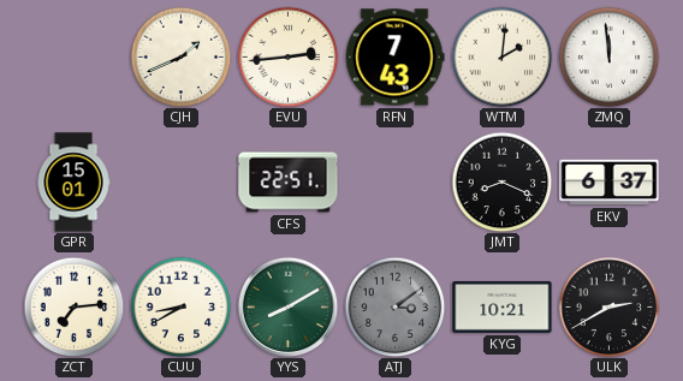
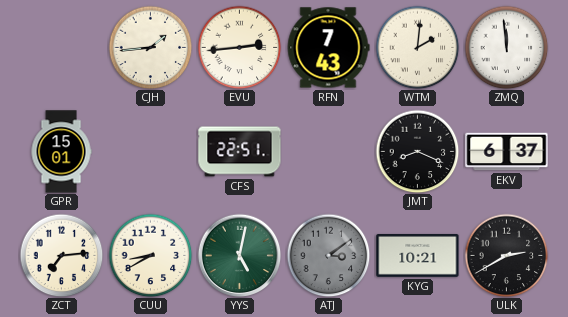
CJH: 1:41 -> 1:44
YYS: 8:10 -> 5:02
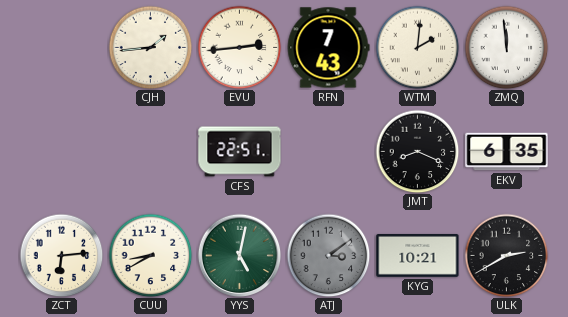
GPR: 15:01 -> none
EKV: 6:37 -> 6:35
ZCT: 7:14 -> 6:14
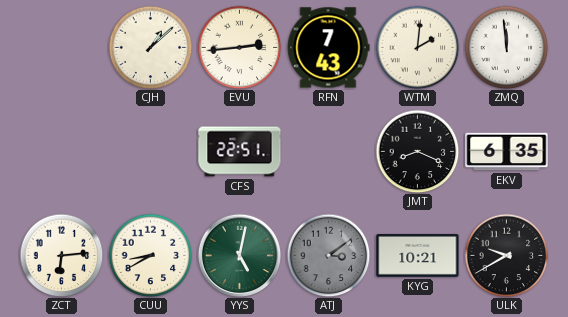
CJH: 1:44 -> 1:08
ULK: 2:40 -> 9:40
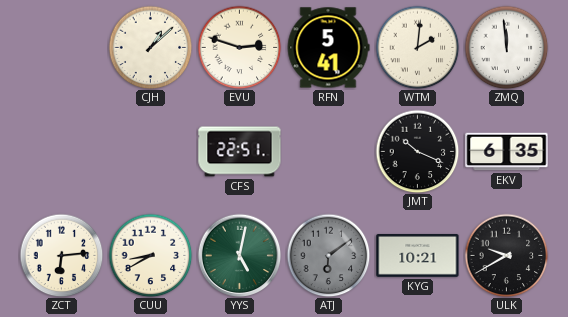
EVU: 2:44 -> 2:48
RFN: 7:43 -> 5:41
JMT: 8:19 -> 10:19
ATJ: 3:09 -> 6:09
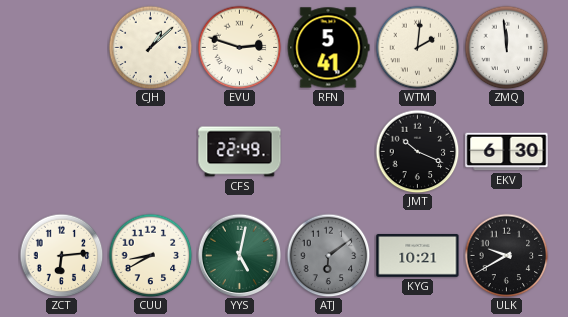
CFS: 22:51 -> 22:49
EKV: 6:35 -> 6:30
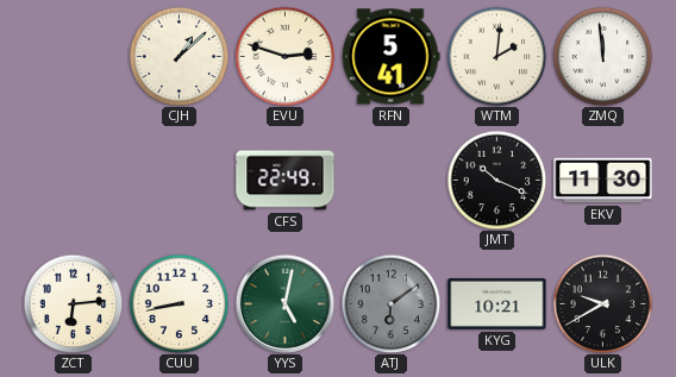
EKV: 6:30 -> 11:30
CUU: 8:40 -> 8:43
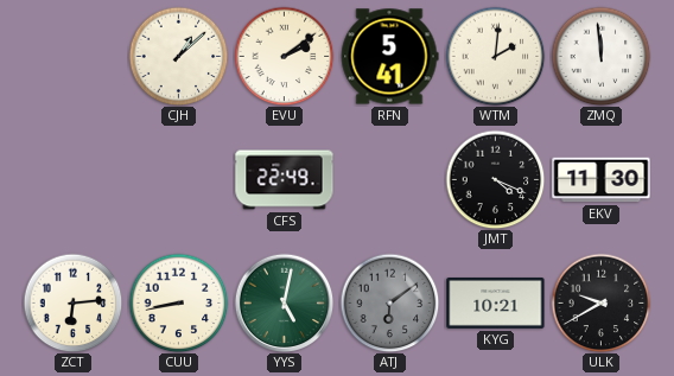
EVU: 2:48 -> 2:09
JMT: 10:19 -> 4:19
